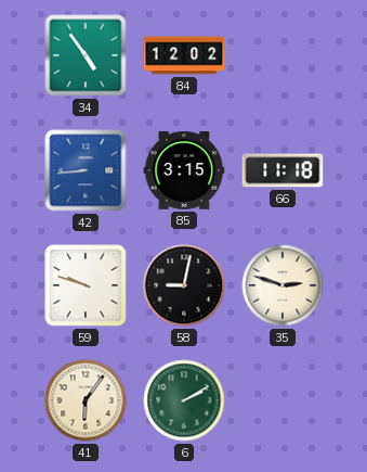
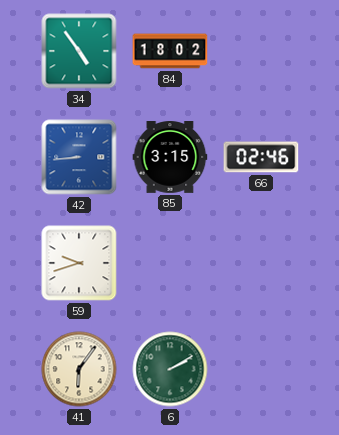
84: 12:02 -> 18:02
66: 11:18 -> 02:46
59: 9:48 -> 9:42
58: 9:02 -> none
35: 2:48 -> none
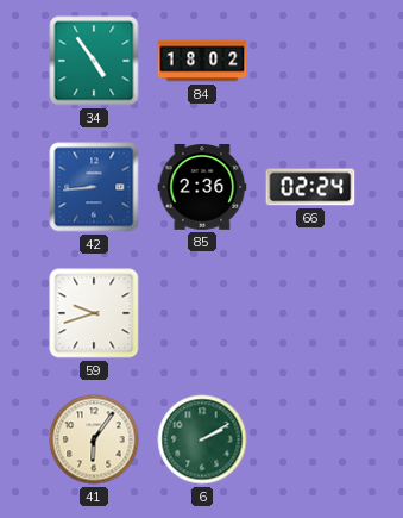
85: 3:15 -> 2:36
66: 02:46 -> 02:24
